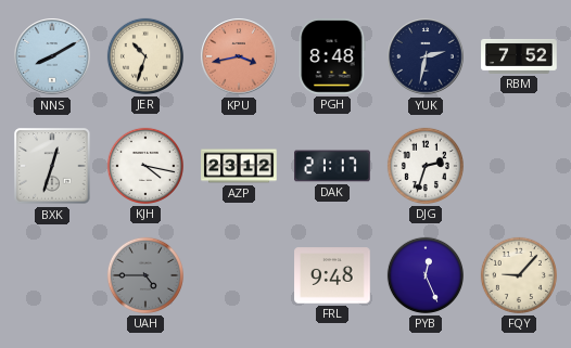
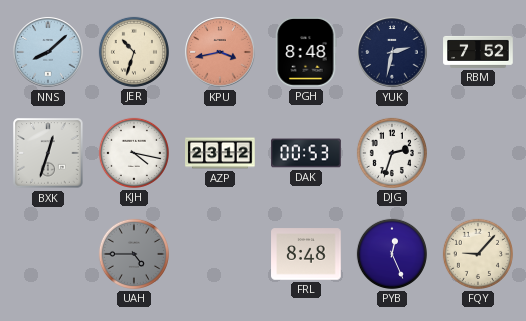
NNS: 8:10 -> 8:08
DAK: 21:17 -> 00:53
FRL: 9:48 -> 8:48
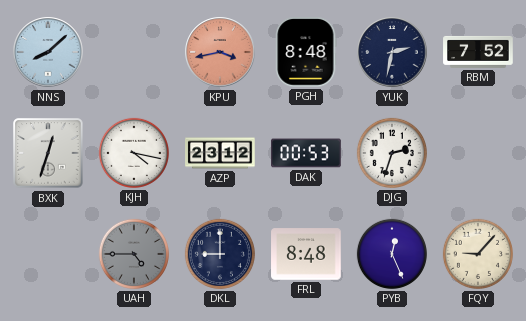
JER: 10:33 -> none
DKL: none -> 9:00
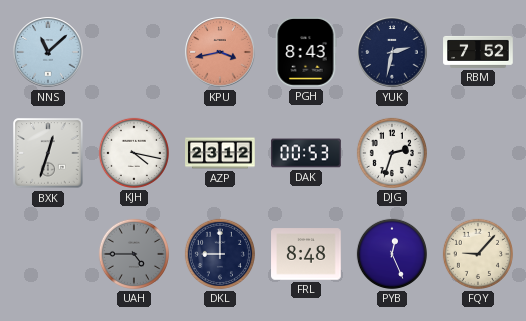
NNS: 8:08 -> 11:08
PGH: 8:48 -> 8:43
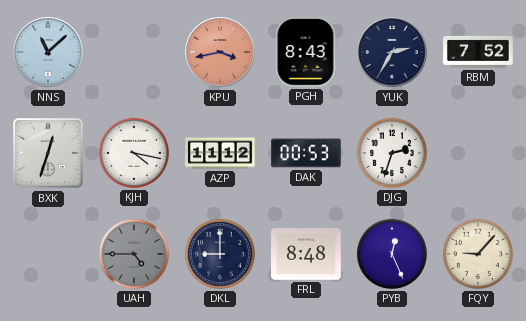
YUK: 2:32 -> 2:35
AZP: 23:12 -> 11:12
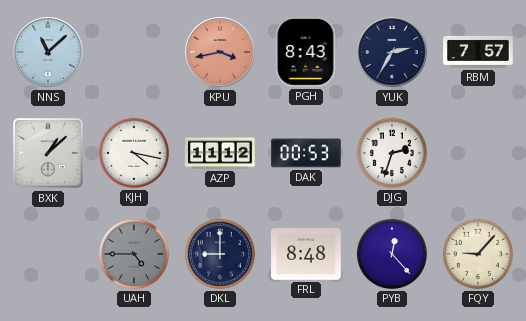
RBM: 7:52 -> 7:57
BXK: 12:33 -> 1:08
PYB: 12:26 -> 12:23
